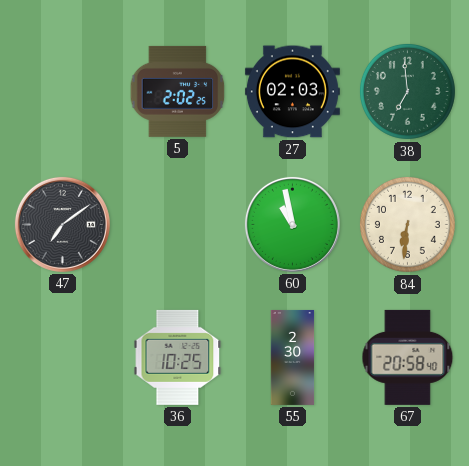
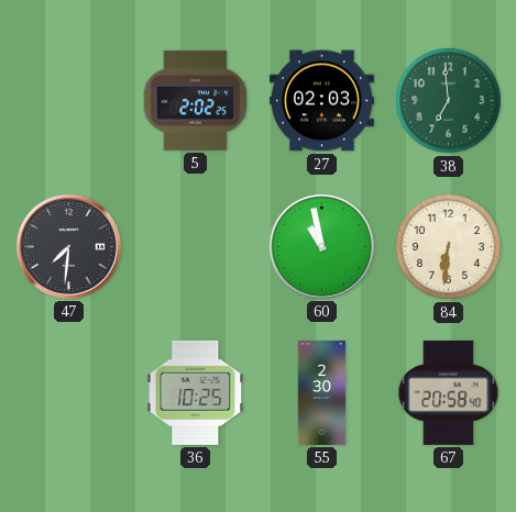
47: 7:09 -> 7:31
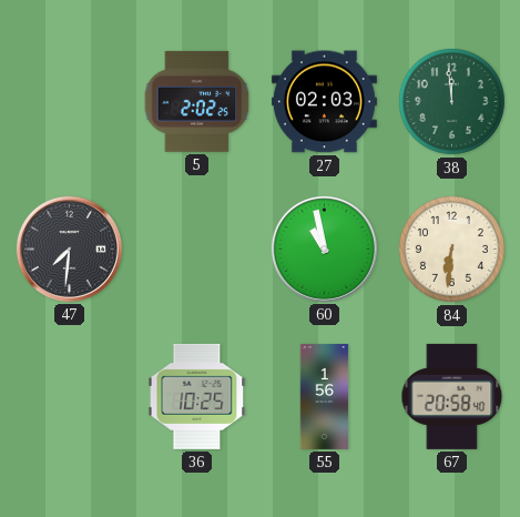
38: 6:59 -> 11:59
55: 2:30 -> 1:56
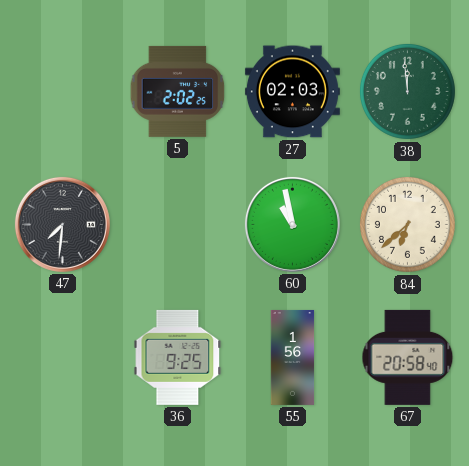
84: 6:31 -> 6:38
36: 10:25 -> 9:25
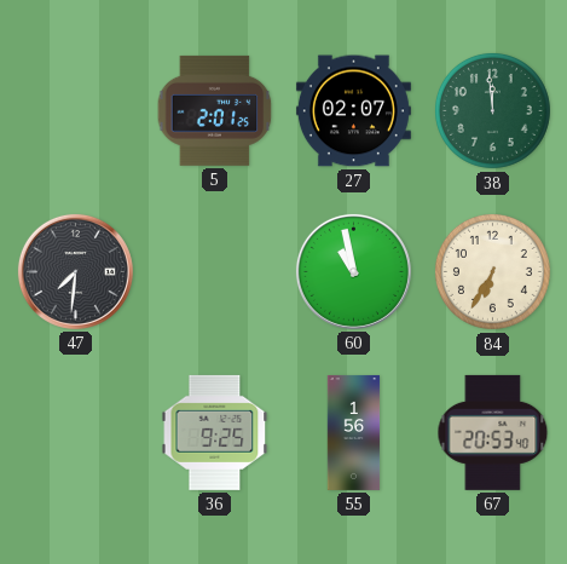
5: 2:02 -> 2:01
27: 02:03 -> 02:07
84: 6:38 -> 6:35
67: 20:58 -> 20:53
